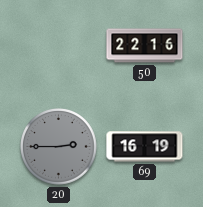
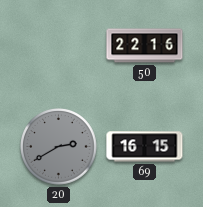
20: 2:45 -> 2:40
69: 16:19 -> 16:15
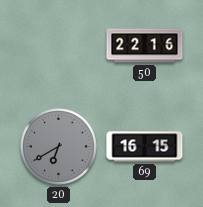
20: 2:40 -> 6:40
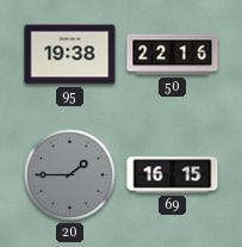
95: none -> 19:38
20: 6:40 -> 1:45
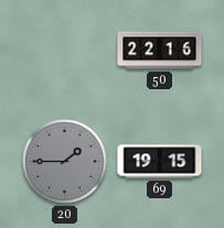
95: 19:38 -> none
69: 16:15 -> 19:15
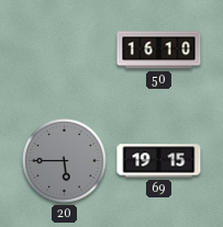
50: 22:16 -> 16:10
20: 1:45 -> 5:45
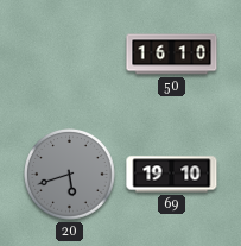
20: 5:45 -> 5:42
69: 19:15 -> 19:10
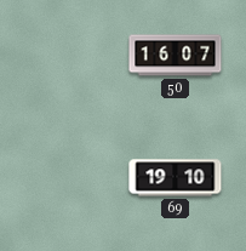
50: 16:10 -> 16:07
20: 5:42 -> none
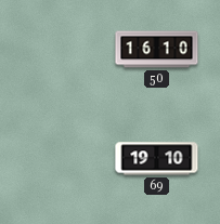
50: 16:07 -> 16:10
